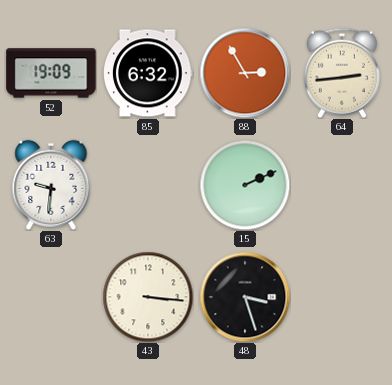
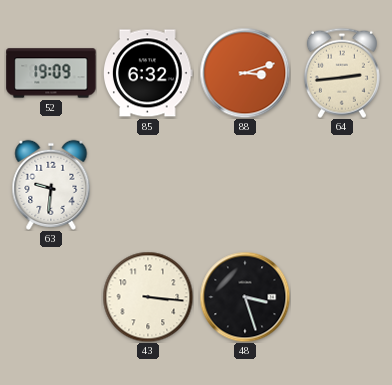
88: 2:55 -> 3:12
15: 2:11 -> none
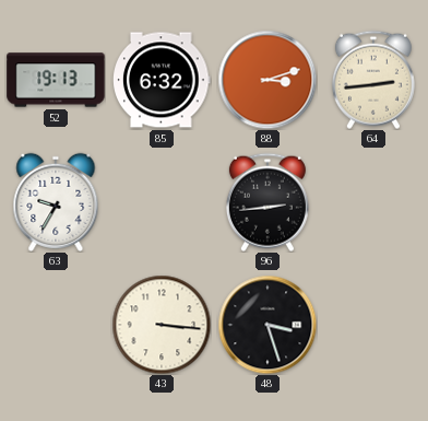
52: 19:09 -> 19:13
63: 9:31 -> 9:35
96: none -> 2:44
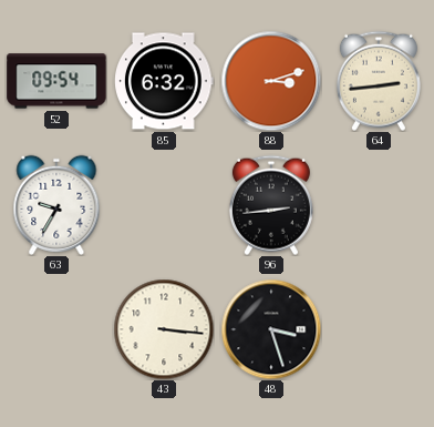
52: 19:13 -> 09:54
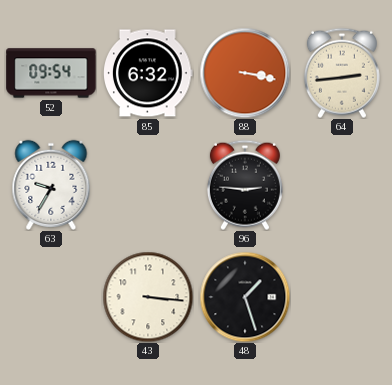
88: 3:12 -> 3:17
96: 2:44 -> 2:46
48: 3:27 -> 1:27
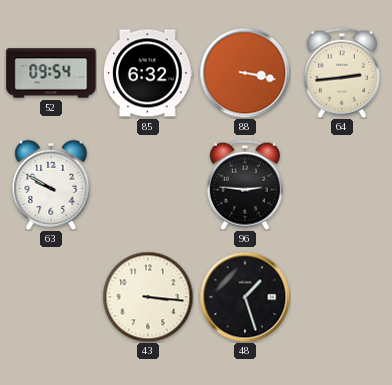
63: 9:35 -> 9:50
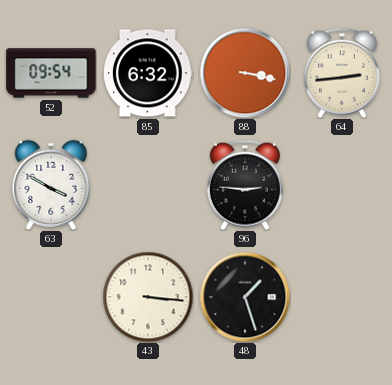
63: 9:50 -> 3:50
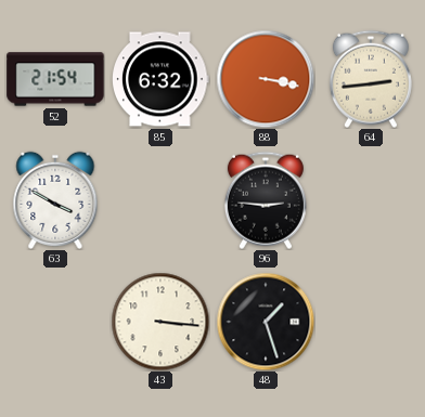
52: 09:54 -> 21:54
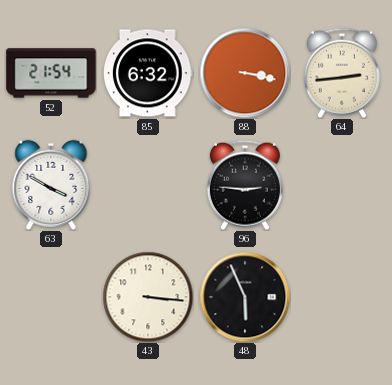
48: 1:27 -> 5:56
